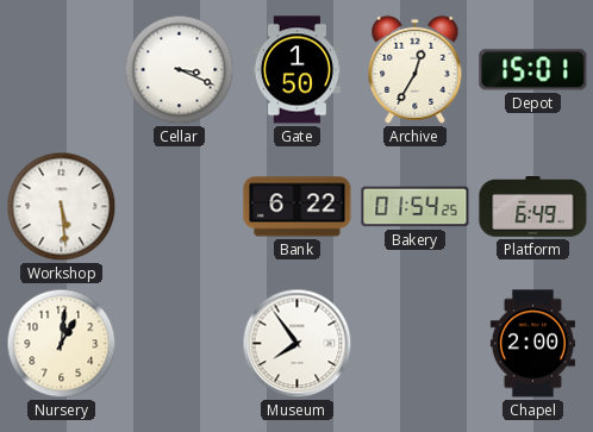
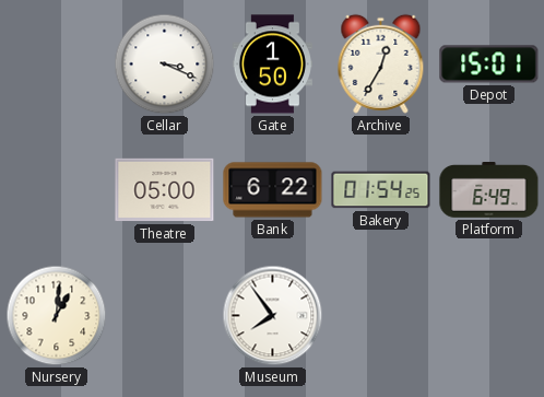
Workshop: 5:29 -> none
Theatre: none -> 05:00
Chapel: 2:00 -> none
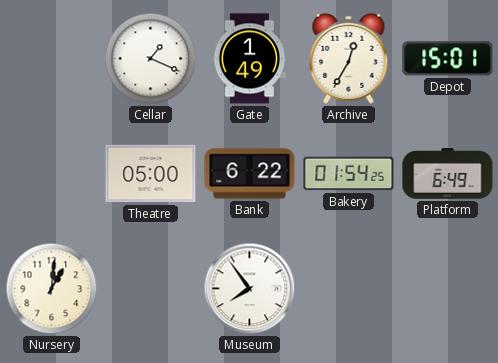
Cellar: 3:19 -> 1:19
Gate: 1:50 -> 1:49
